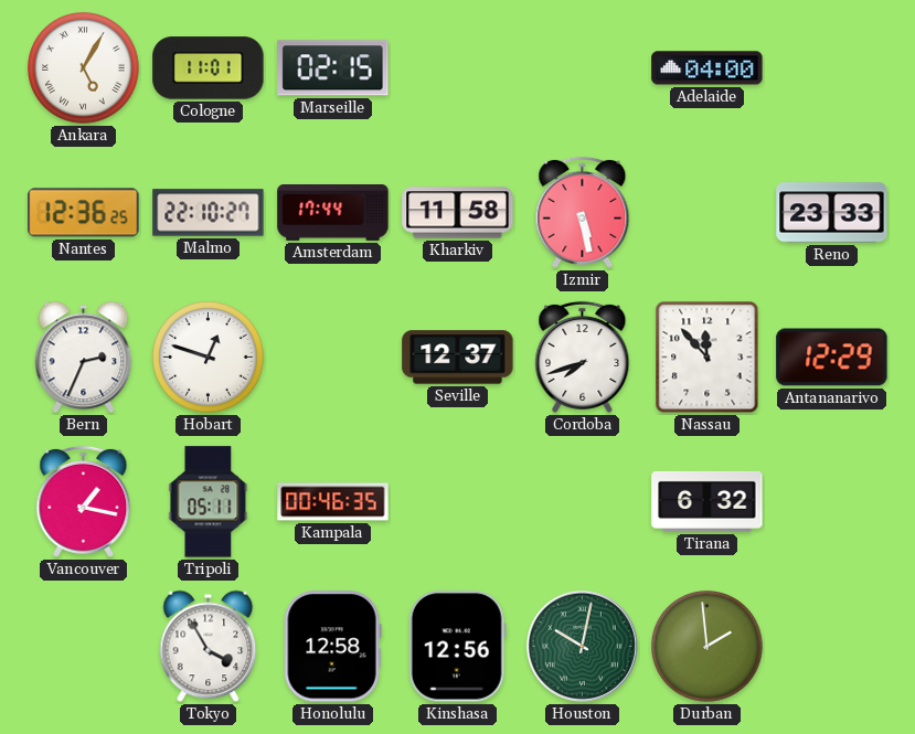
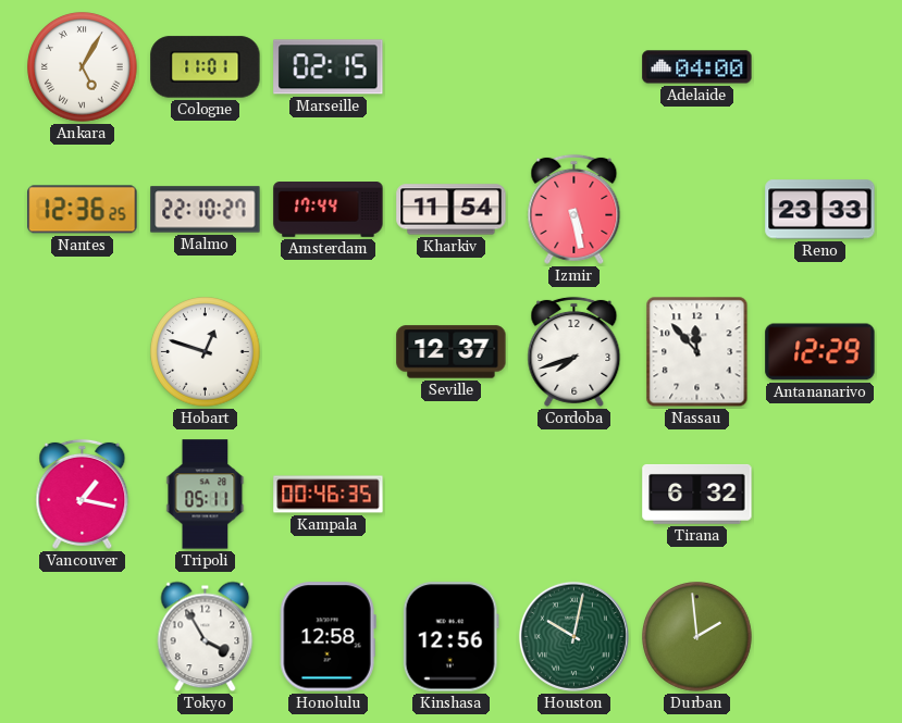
Kharkiv: 11:58 -> 11:54
Bern: 2:34 -> none
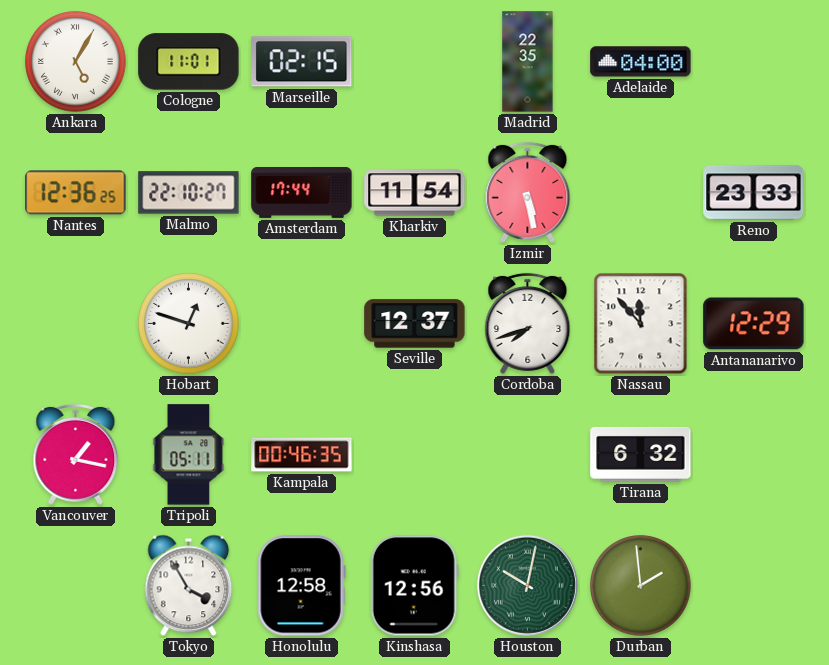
Madrid: none -> 22:35
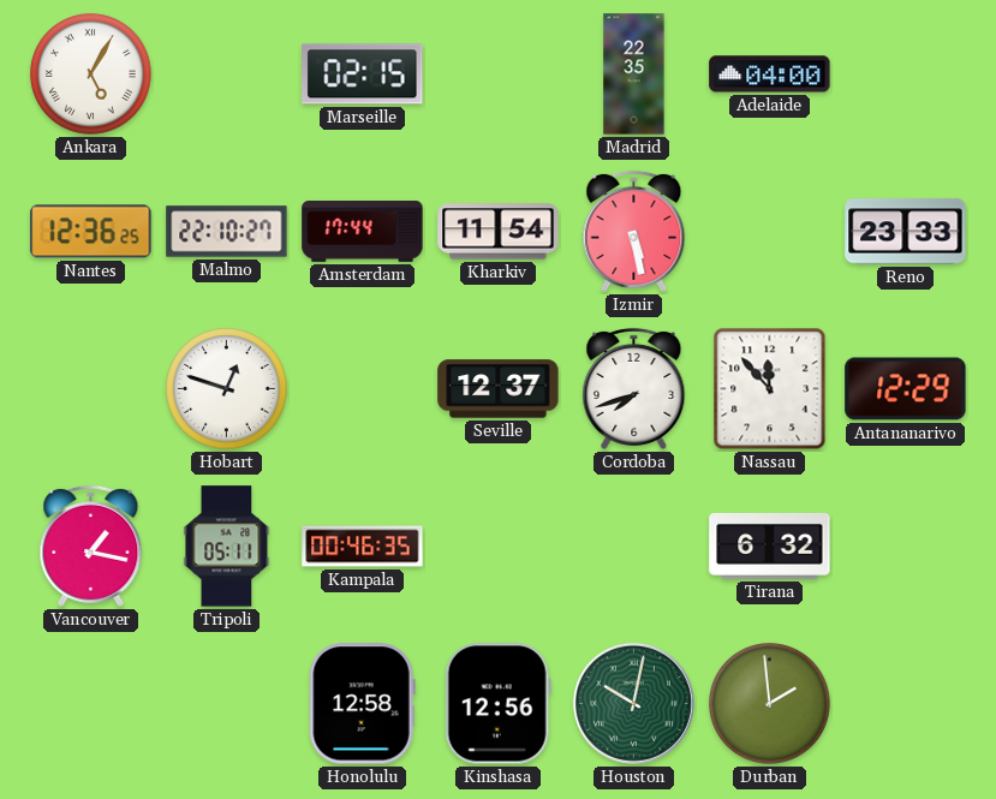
Cologne: 11:01 -> none
Tokyo: 3:55 -> none
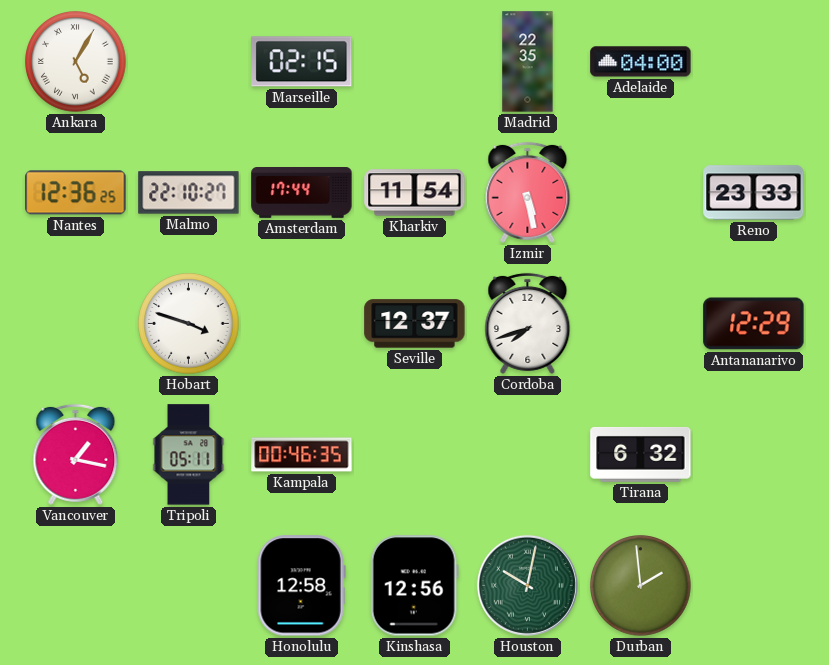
Hobart: 12:48 -> 3:48
Nassau: 11:53 -> none
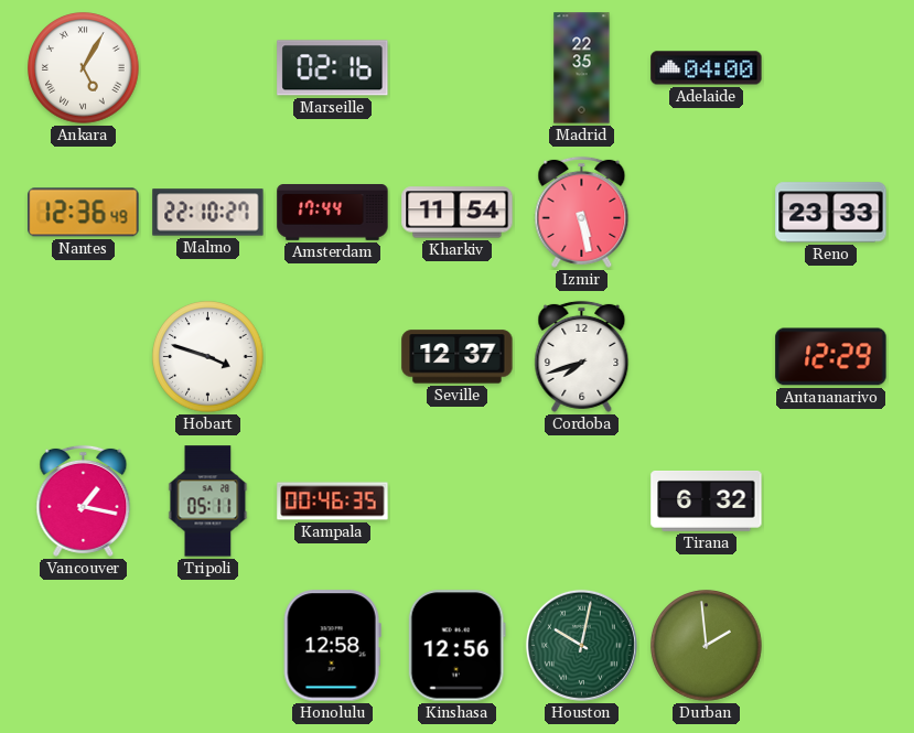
Marseille: 02:15 -> 02:16
Nantes: 12:36:25 -> 12:36:49
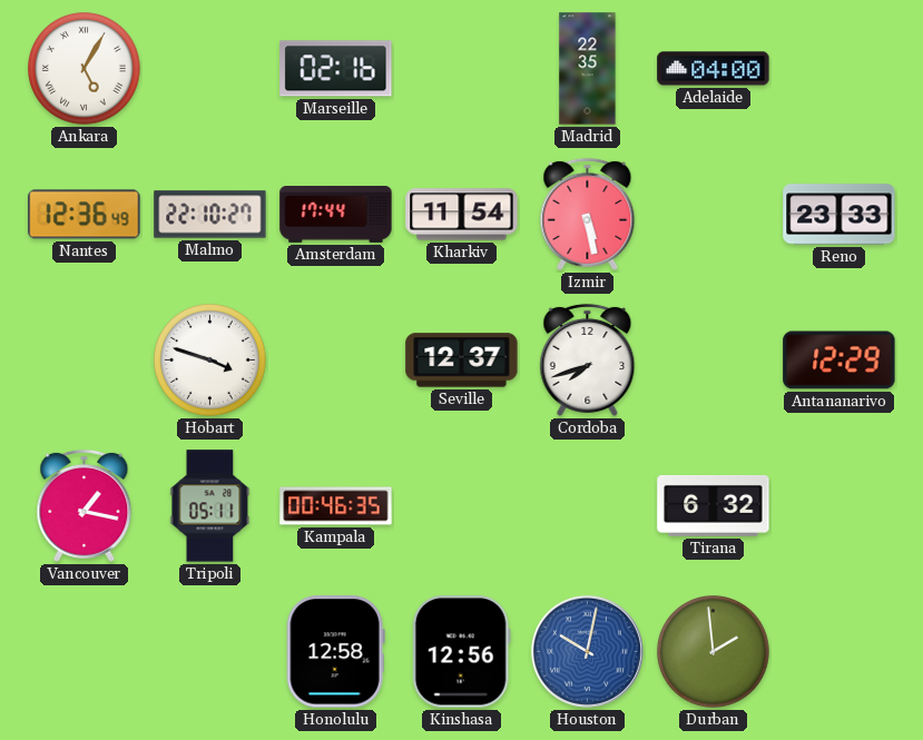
Houston dial: green -> blue
